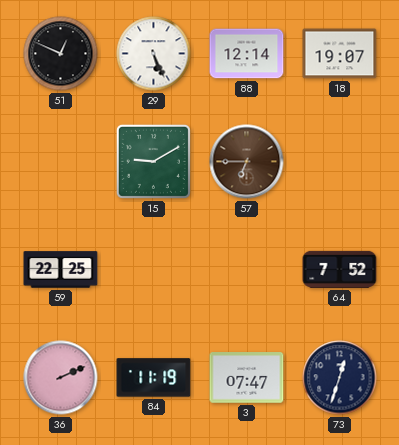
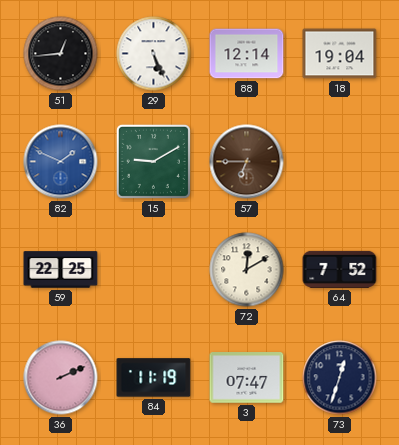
51: 12:49 -> 12:44
18: 19:07 -> 19:04
82: none -> 1:49
72: none -> 12:10
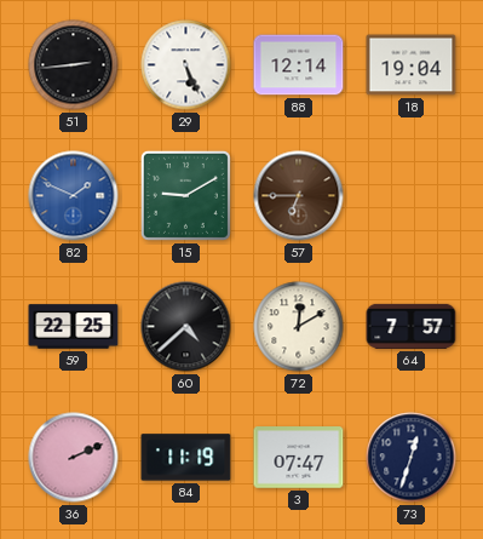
51: 12:44 -> 2:44
60: none -> 4:38
64: 7:52 -> 7:57
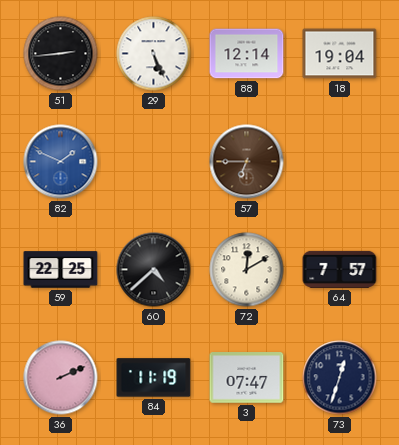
15: 9:10 -> none
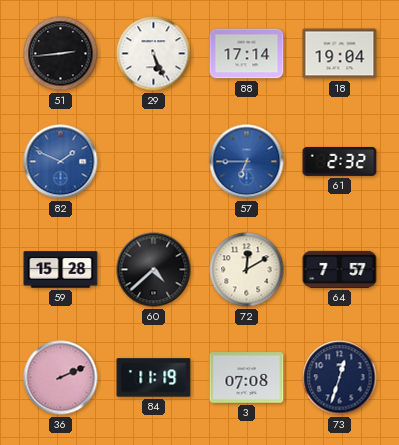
88: 12:14 -> 17:14
57 dial: brown -> blue
61: none -> 2:32
59: 22:25 -> 15:28
3: 07:47 -> 07:08
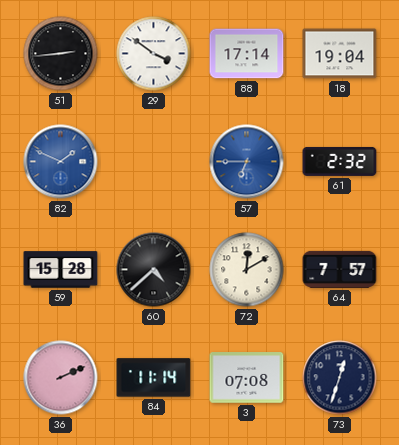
29: 5:26 -> 3:51
84: 11:19 -> 11:14
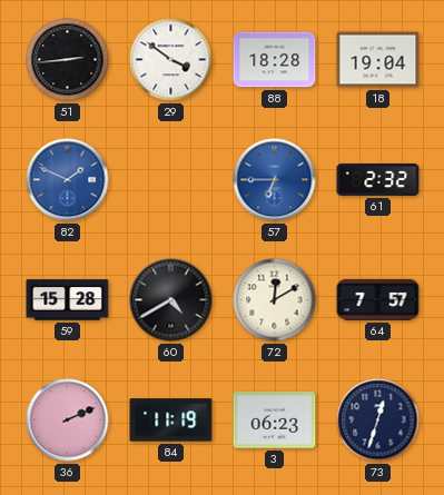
88: 17:14 -> 18:28
60: 4:38 -> 4:40
84: 11:14 -> 11:19
3: 07:08 -> 06:23
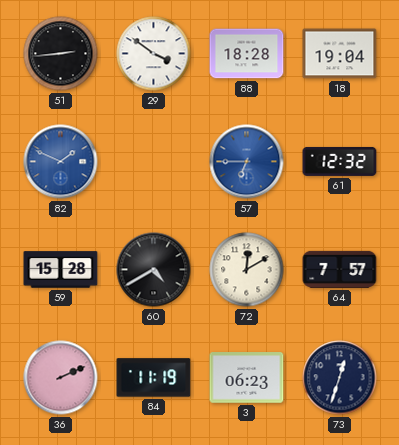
61: 2:32 -> 12:32
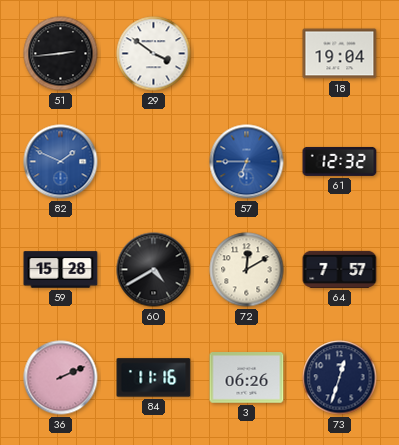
88: 18:28 -> none
84: 11:19 -> 11:16
3: 06:23 -> 06:26
